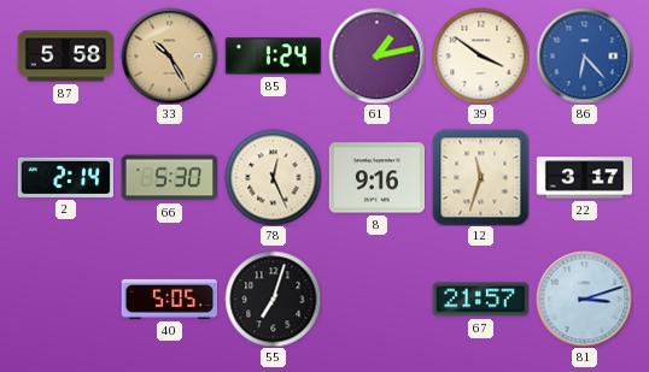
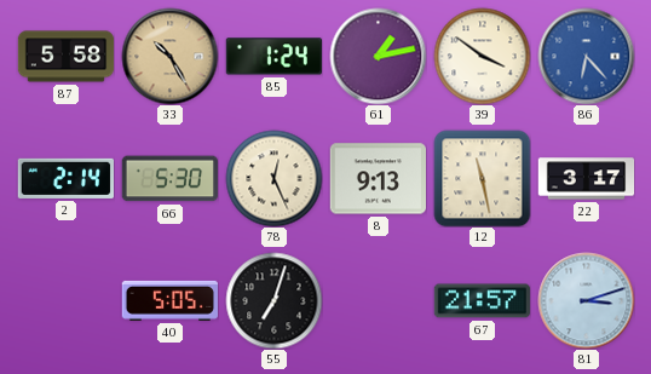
8: 9:16 -> 9:13
12: 11:33 -> 11:28
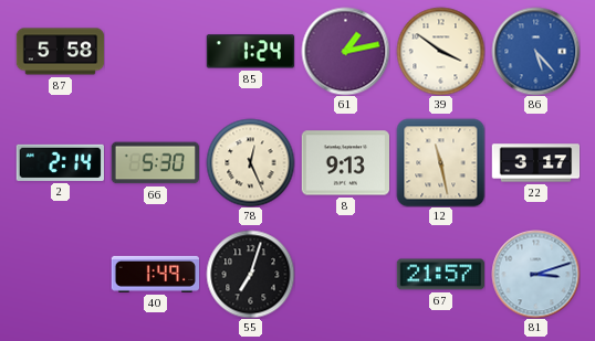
33: 10:25 -> none
86: 6:23 -> 5:23
40: 5:05 -> 1:49
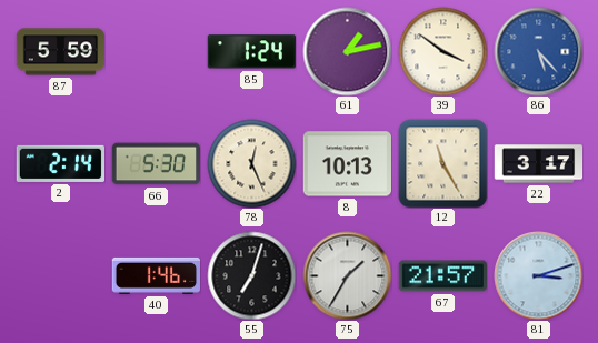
87: 5:58 -> 5:59
8: 9:13 -> 10:13
12: 11:28 -> 11:25
40: 1:49 -> 1:46
75: none -> 1:35
